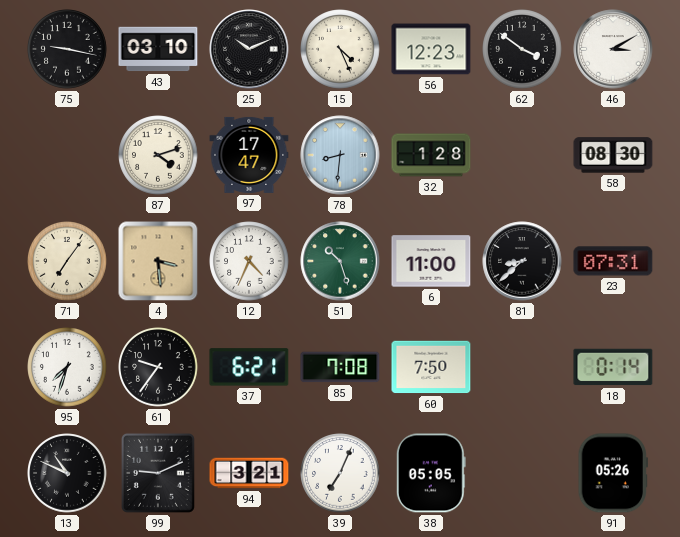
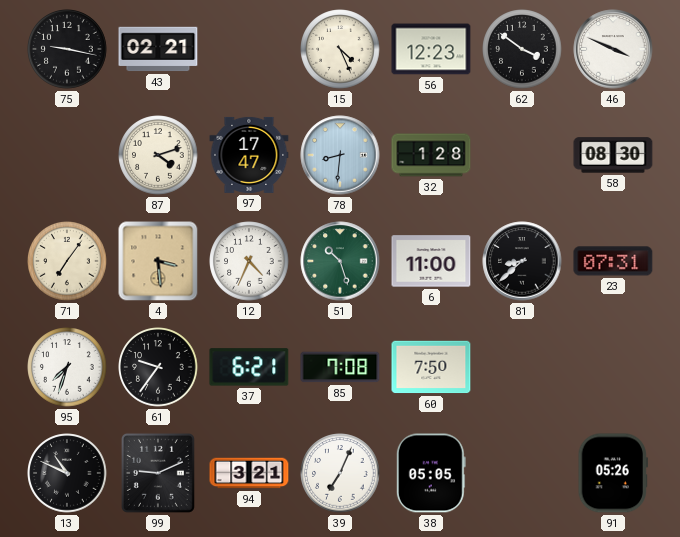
43: 03:10 -> 02:21
25: 10:11 -> none
46: 3:10 -> 3:49
18: 0:14 -> none
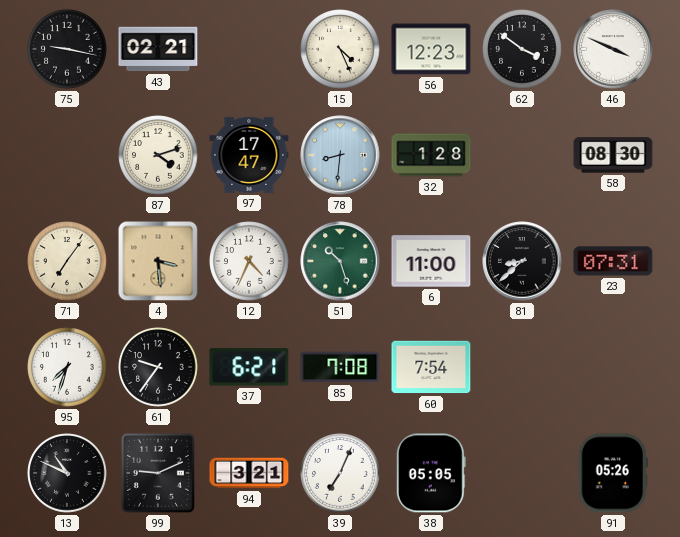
60: 7:50 -> 7:54
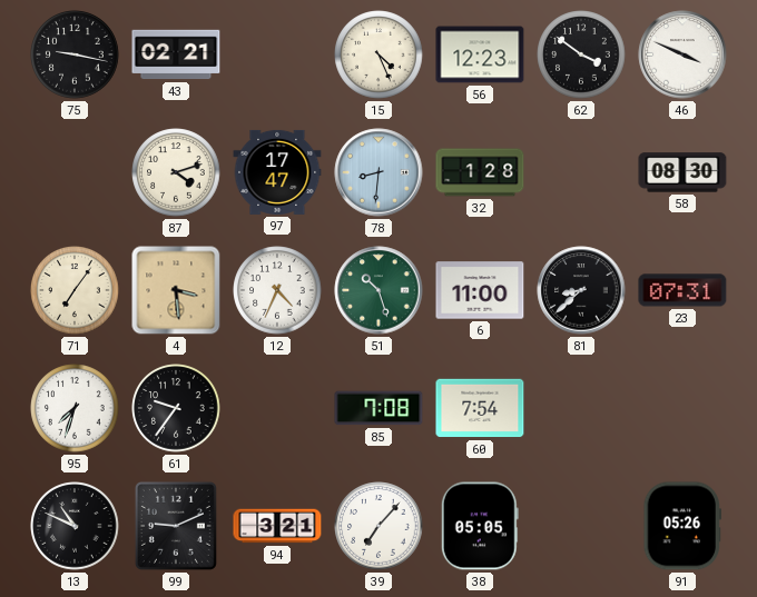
37: 6:21 -> none
39: 7:04 -> 7:07
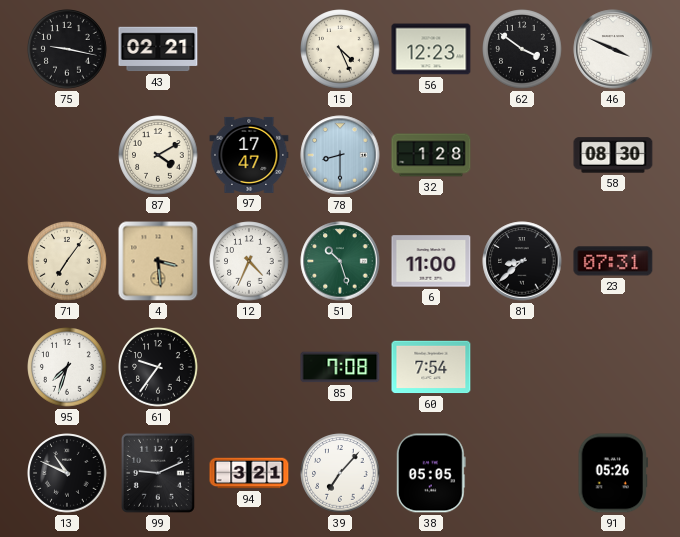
87: 4:12 -> 4:10
78: 8:31 -> 8:30
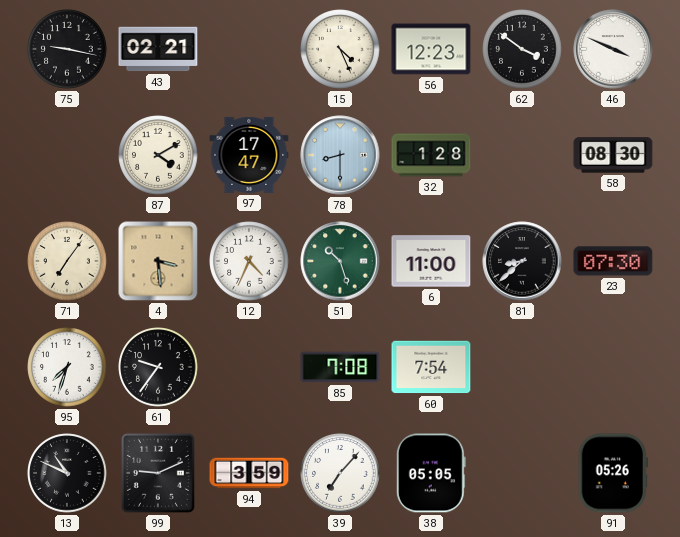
23: 07:31 -> 07:30
94: 3:21 -> 3:59
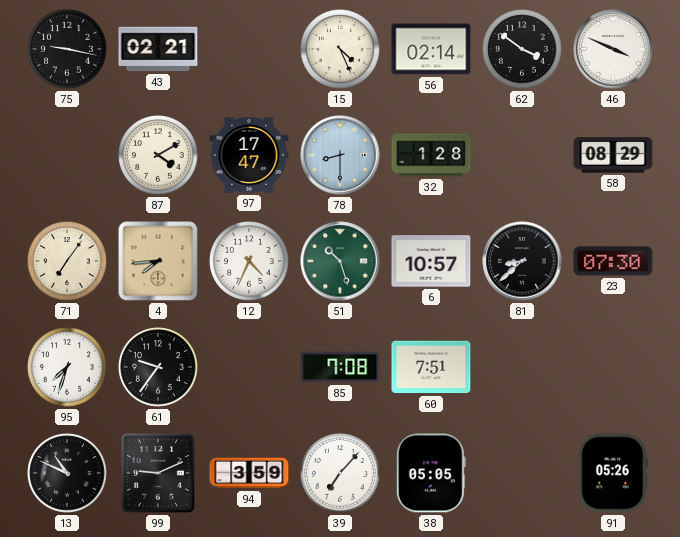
56: 12:23 -> 02:14
58: 08:30 -> 08:29
4: 3:29 -> 7:44
6: 11:00 -> 10:57
60: 7:54 -> 7:51
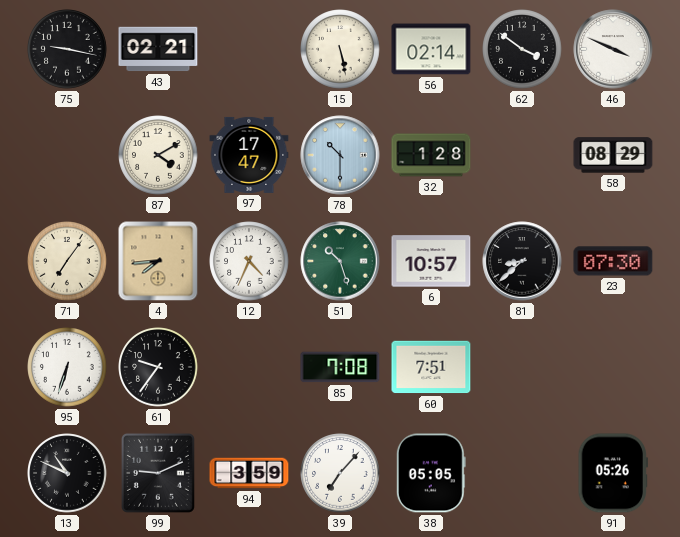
15: 4:26 -> 5:28
78: 8:30 -> 10:30
95: 7:33 -> 6:33
